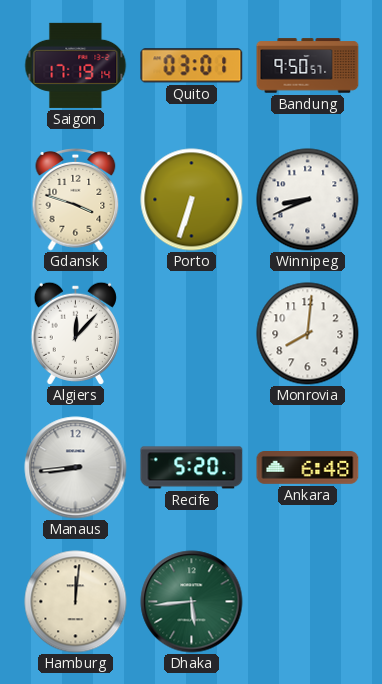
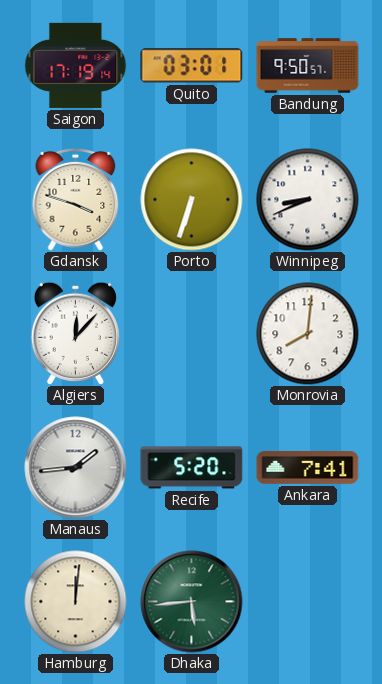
Manaus: 8:44 -> 1:44
Ankara: 6:48 -> 7:41
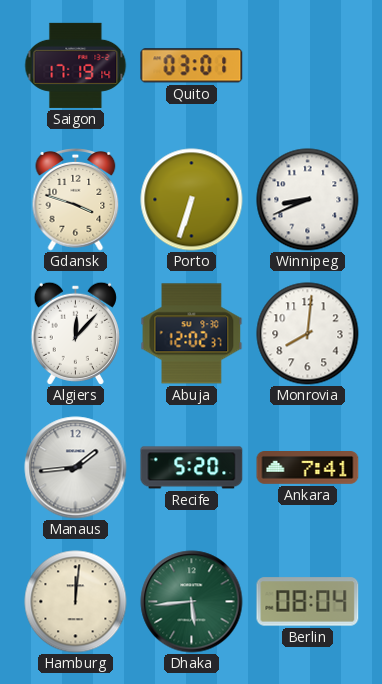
Bandung: 9:50 -> none
Abuja: none -> 12:02
Berlin: none -> 08:04
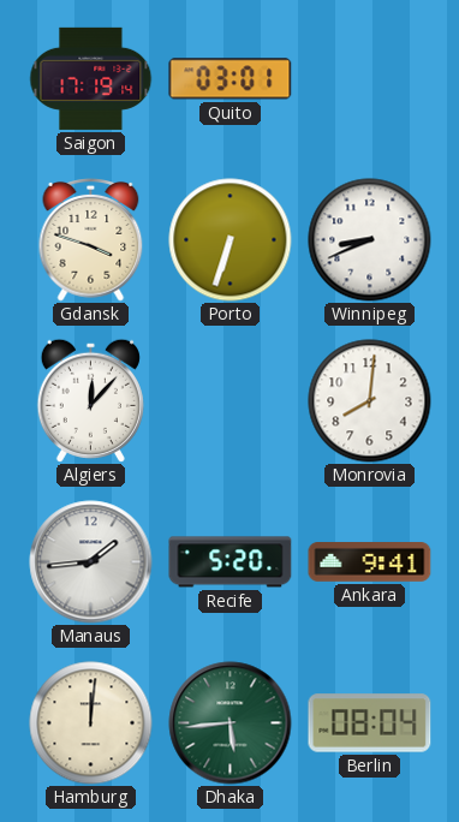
Abuja: 12:02 -> none
Ankara: 7:41 -> 9:41
